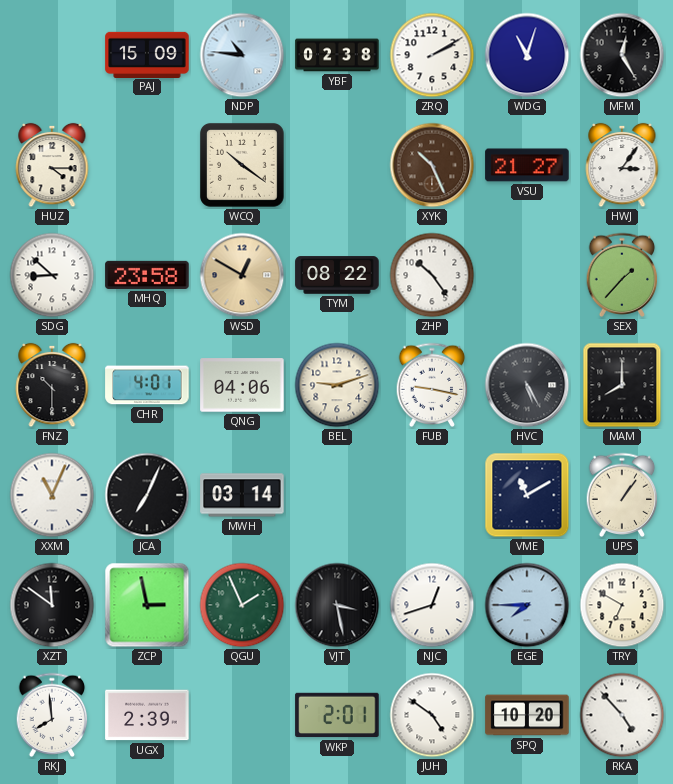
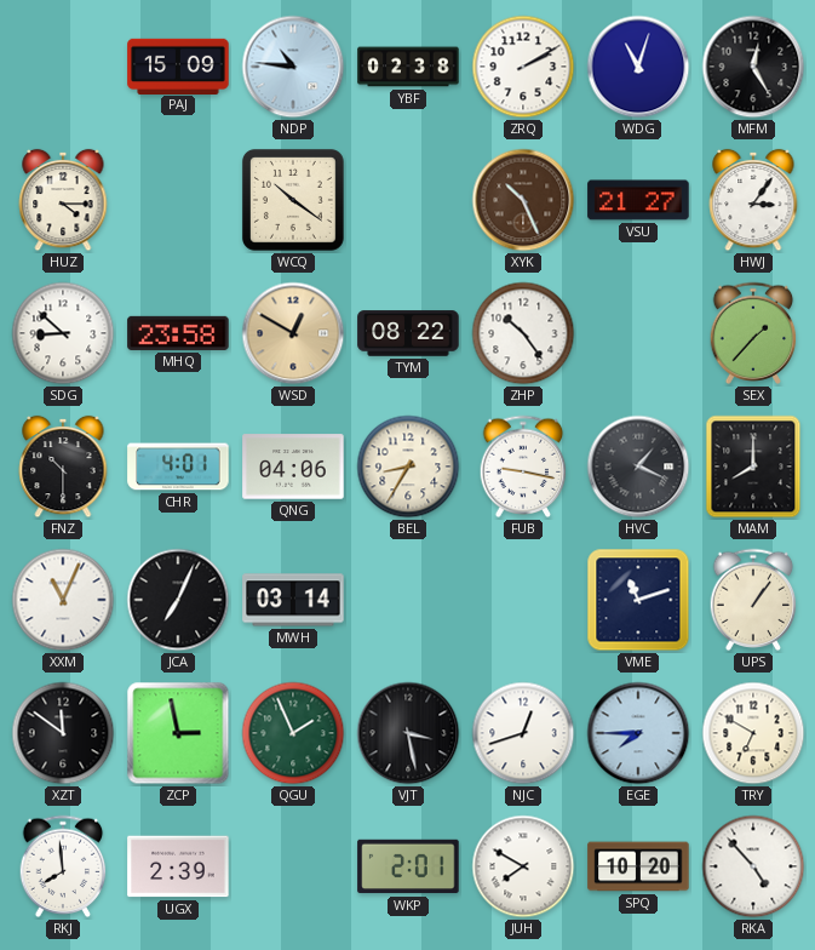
BEL: 9:12 -> 8:35
HVC: 5:25 -> 1:19
VME: 11:10 -> 11:12
JUH: 4:51 -> 7:50
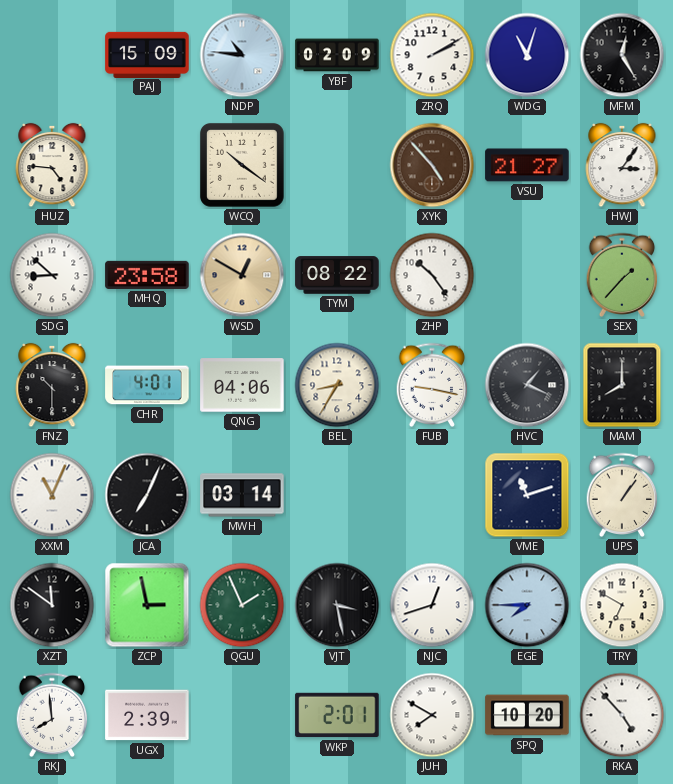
YBF: 02:38 -> 02:09
HUZ: 4:15 -> 4:46
XYK: 10:26 -> 4:53
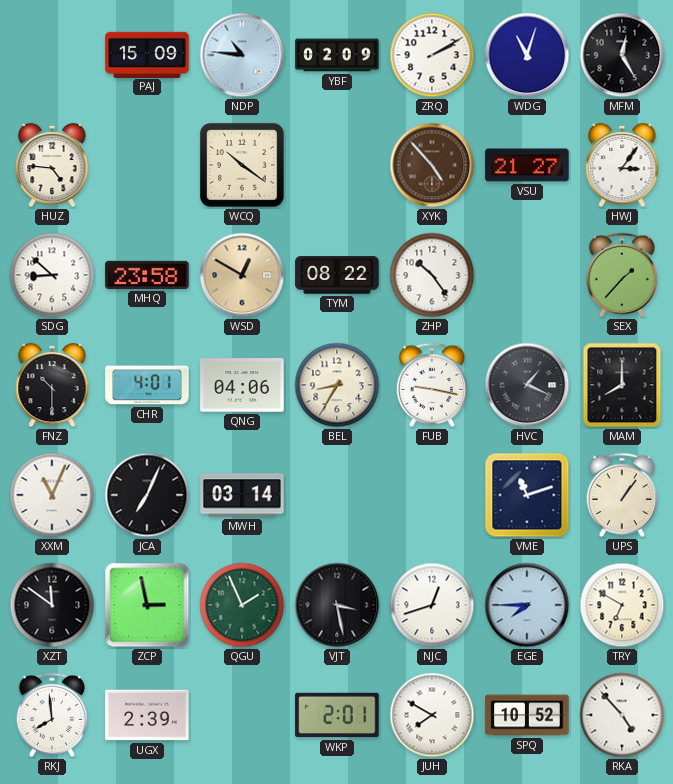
SPQ: 10:20 -> 10:52
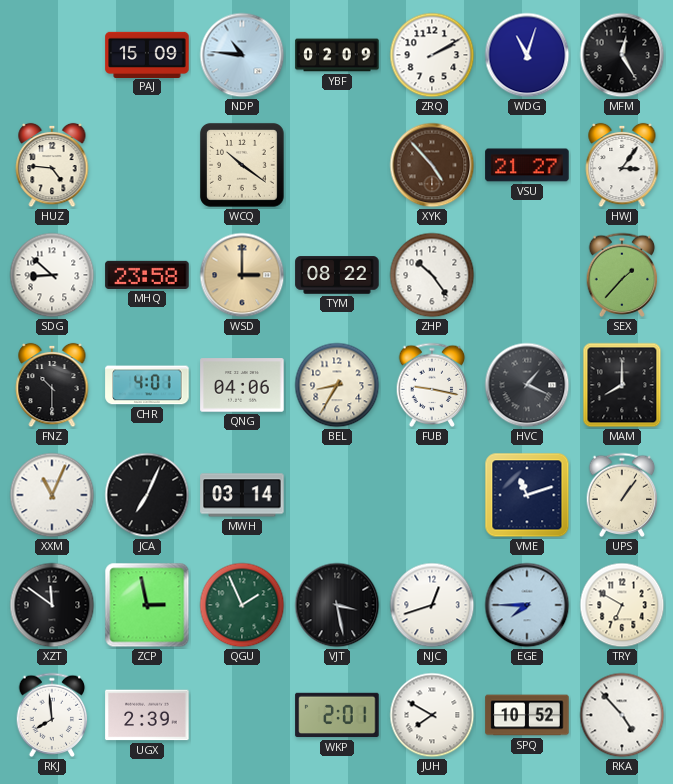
WSD: 12:50 -> 3:00
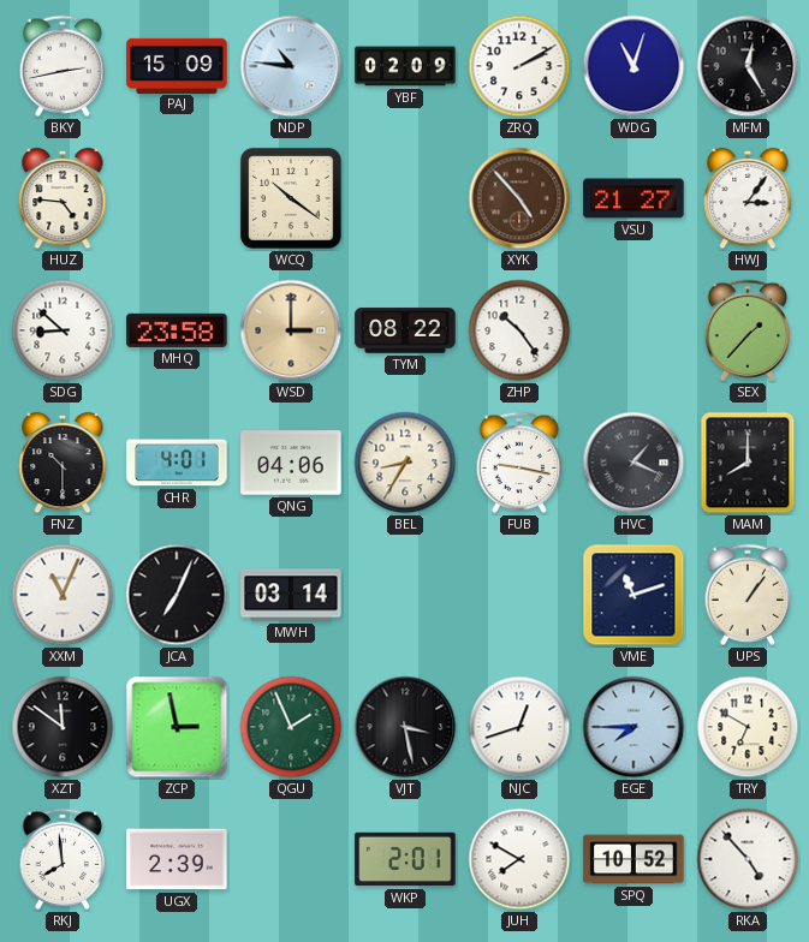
BKY: none -> 2:43
